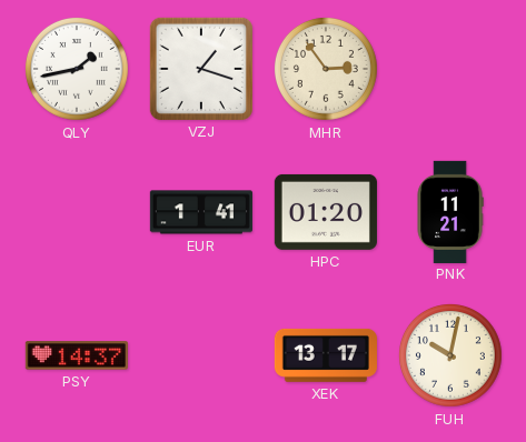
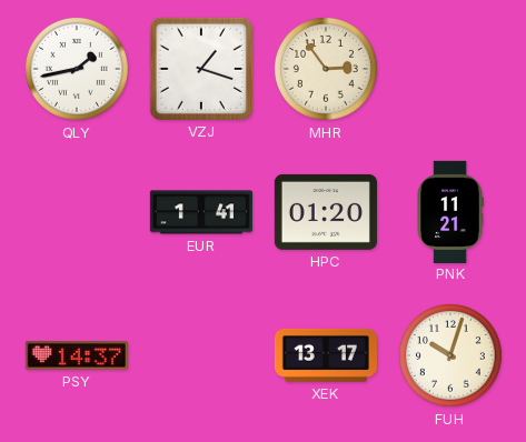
FUH: 10:02 -> 10:03
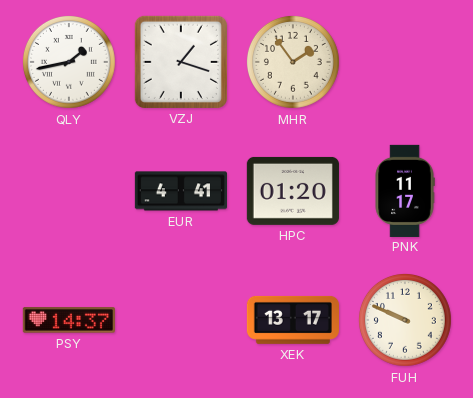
MHR: 2:54 -> 1:54
EUR: 1:41 -> 4:41
PNK: 11:21 -> 11:17
FUH: 10:03 -> 9:49
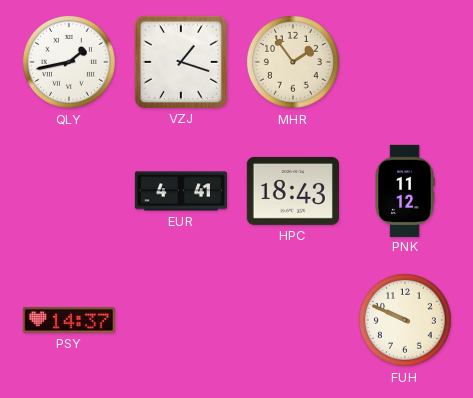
HPC: 01:20 -> 18:43
PNK: 11:17 -> 11:12
XEK: 13:17 -> none
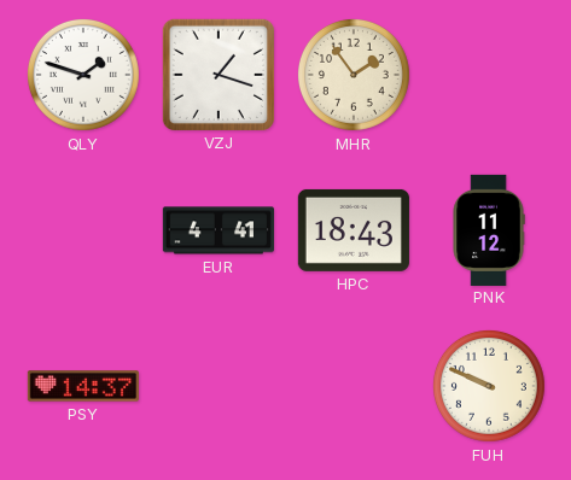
QLY: 1:43 -> 1:48
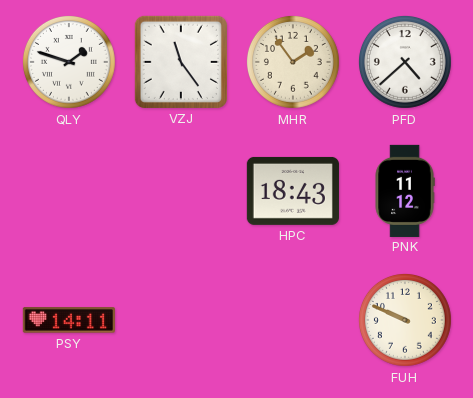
VZJ: 1:18 -> 11:24
PFD: none -> 4:38
EUR: 4:41 -> none
PSY: 14:37 -> 14:11
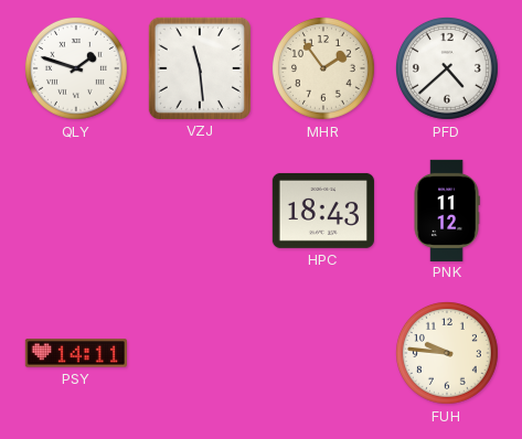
VZJ: 11:24 -> 11:29
FUH: 9:49 -> 9:46
